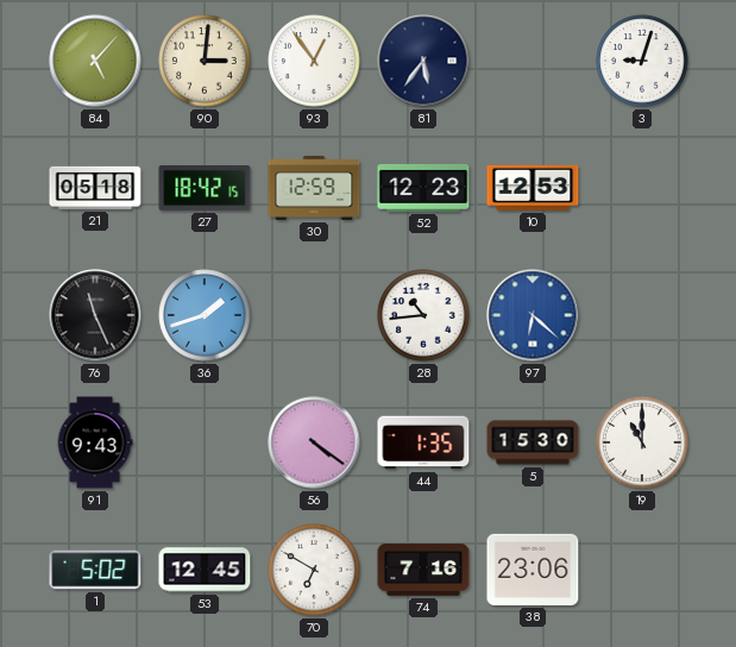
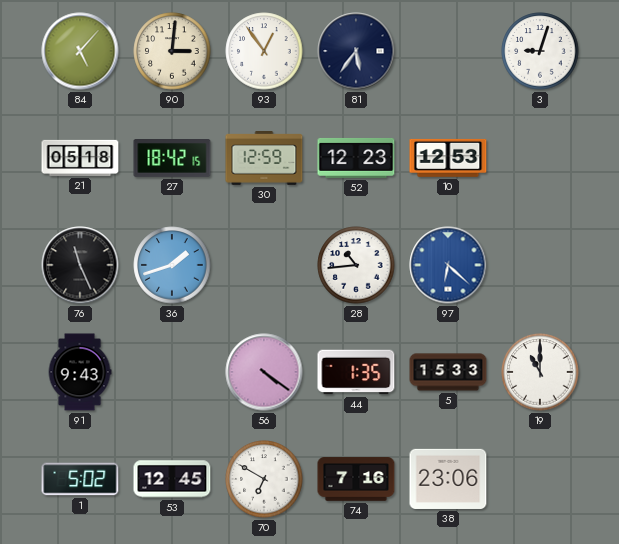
5: 15:30 -> 15:33
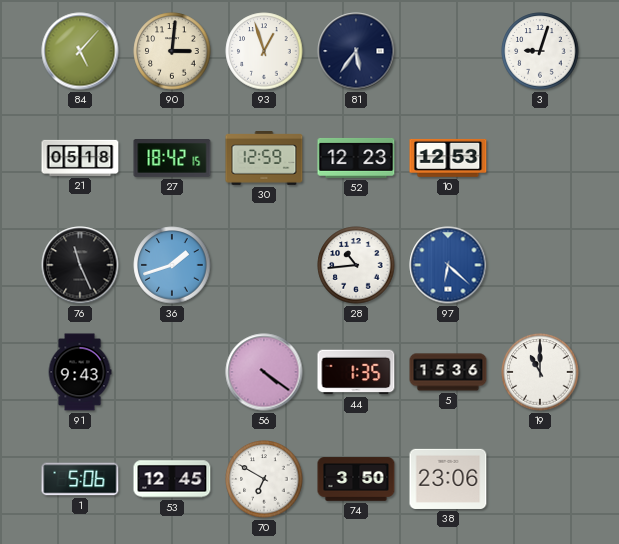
93: 12:54 -> 12:57
5: 15:33 -> 15:36
1: 5:02 -> 5:06
74: 7:16 -> 3:50
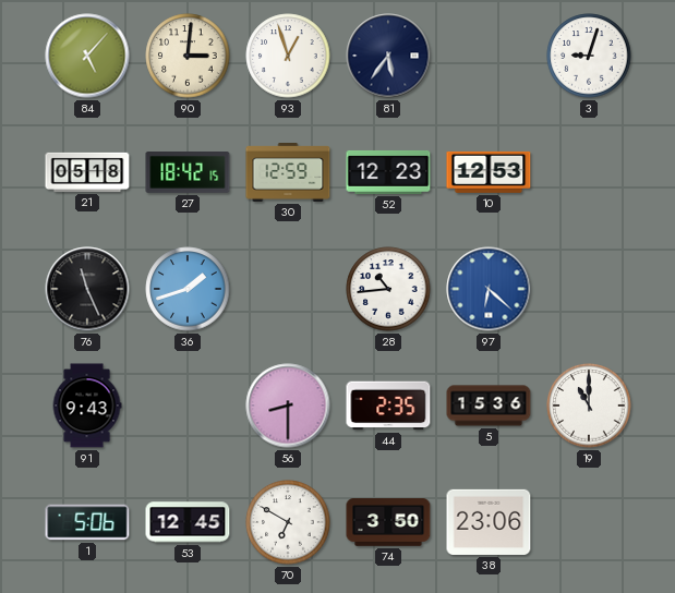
56: 4:21 -> 8:30
44: 1:35 -> 2:35
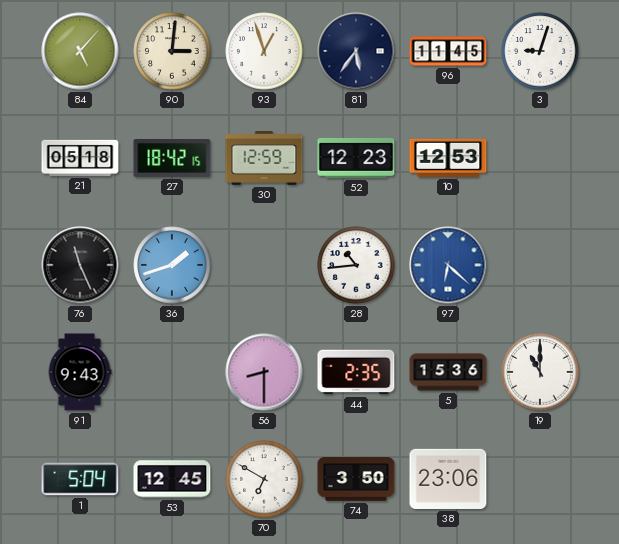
96: none -> 11:45
1: 5:06 -> 5:04
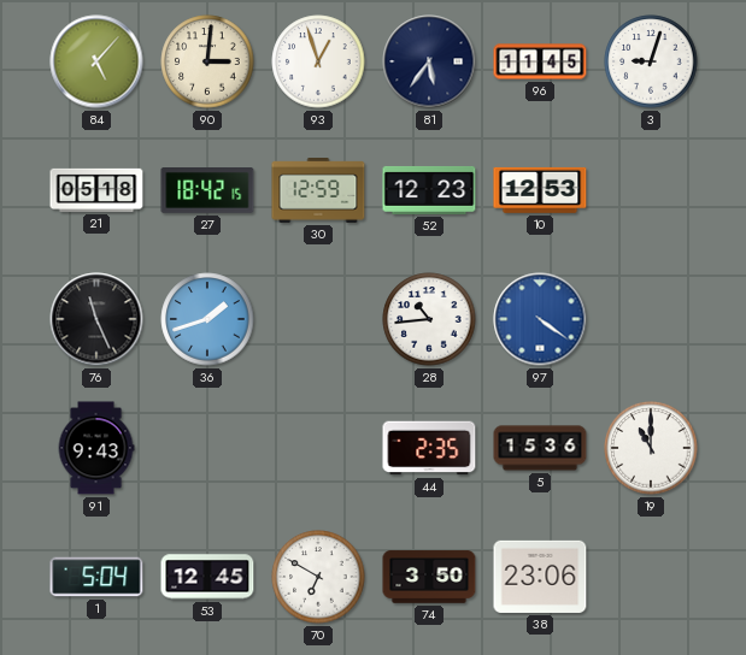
97: 6:22 -> 4:21
56: 8:30 -> none
